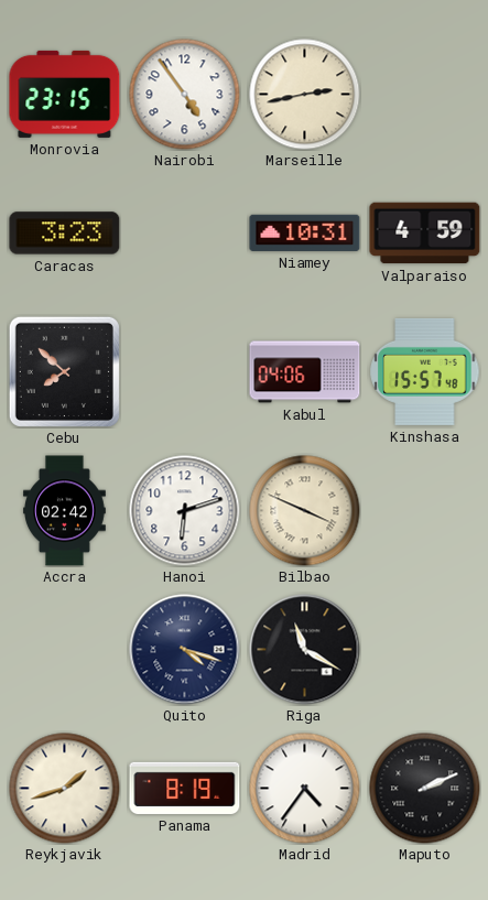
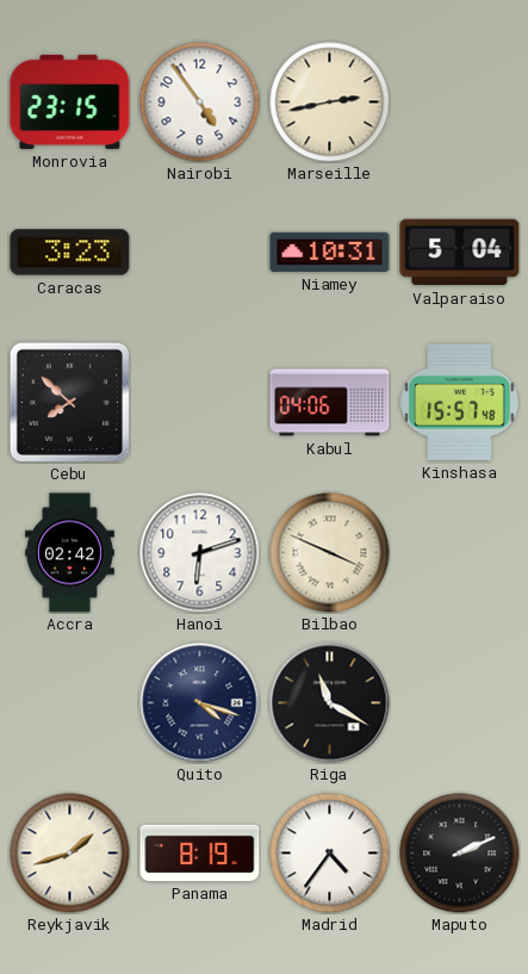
Valparaiso: 4:59 -> 5:04
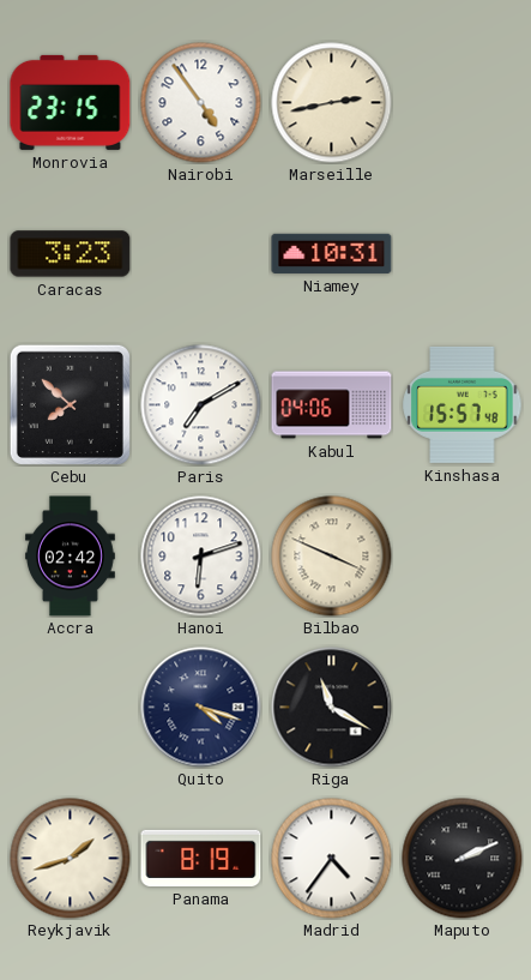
Valparaiso: 5:04 -> none
Paris: none -> 7:10
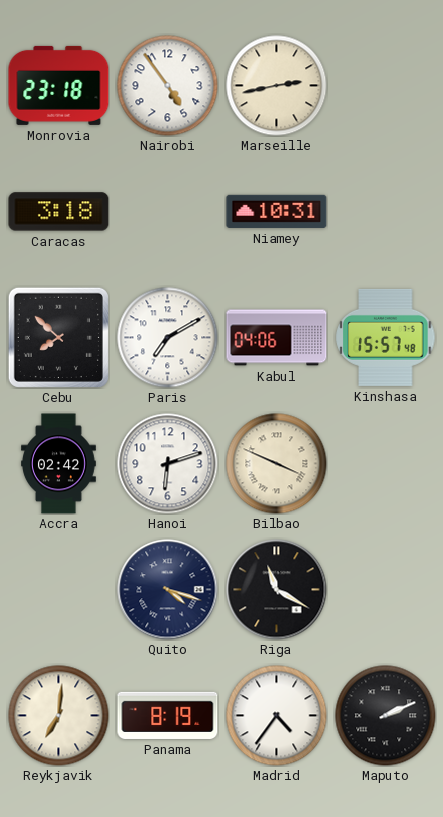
Monrovia: 23:15 -> 23:18
Caracas: 3:23 -> 3:18
Reykjavik: 1:42 -> 7:01
